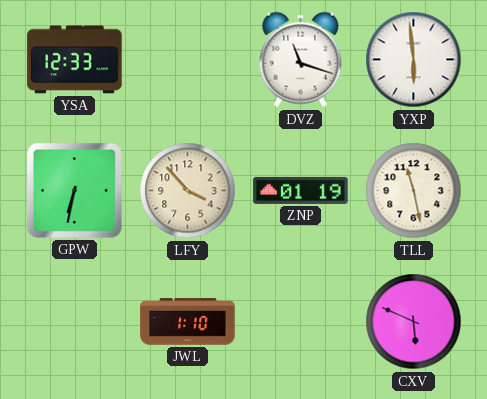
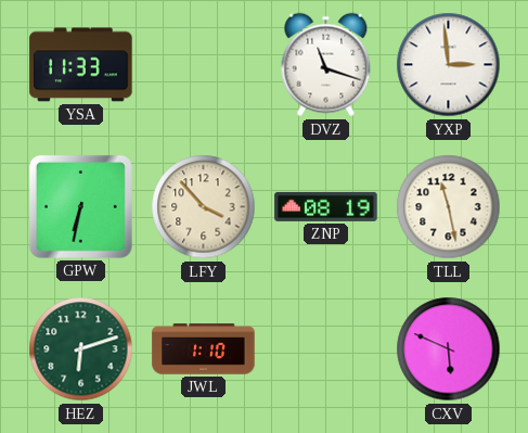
YSA: 12:33 -> 11:33
YXP: 5:59 -> 2:59
ZNP: 01:19 -> 08:19
HEZ: none -> 6:12
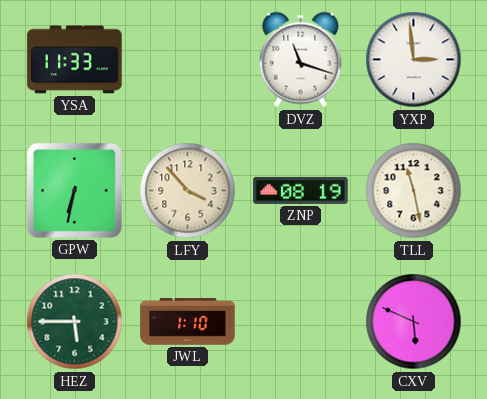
HEZ: 6:12 -> 5:45
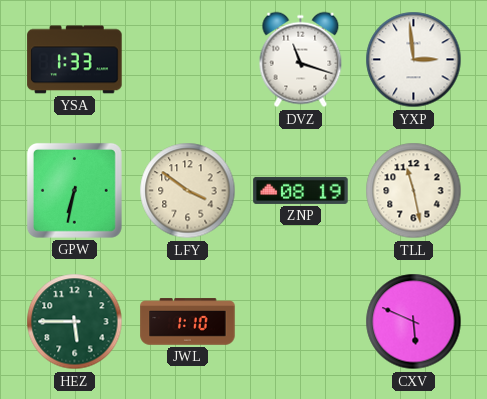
YSA: 11:33 -> 1:33
LFY: 3:53 -> 3:51
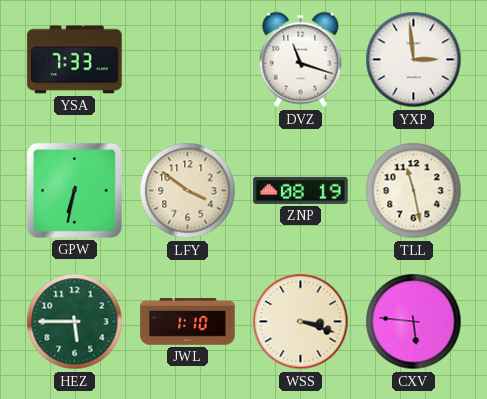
YSA: 1:33 -> 7:33
WSS: none -> 3:18
CXV: 5:49 -> 5:46
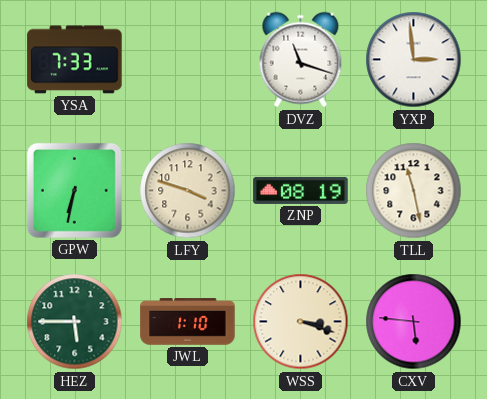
LFY: 3:51 -> 3:48
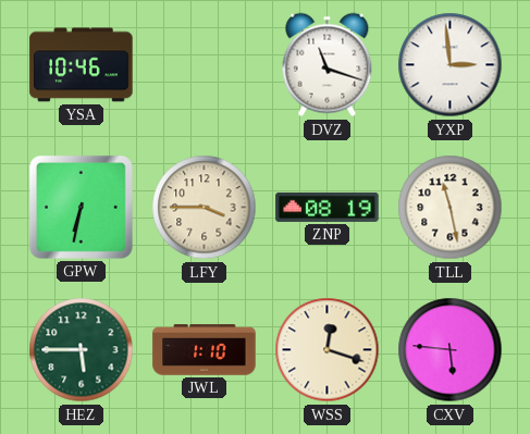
YSA: 7:33 -> 10:46
LFY: 3:48 -> 3:45
WSS: 3:18 -> 12:18
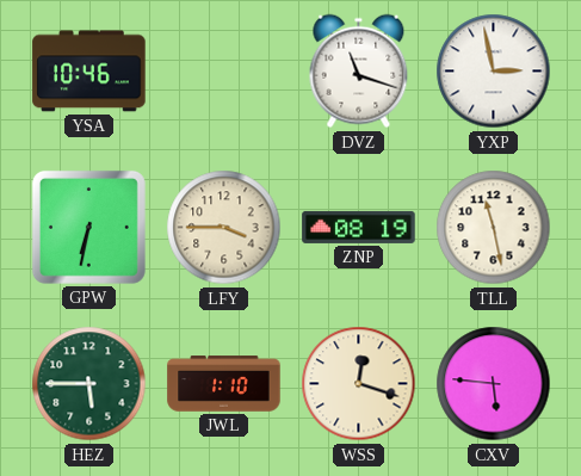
YXP: 2:59 -> 2:58
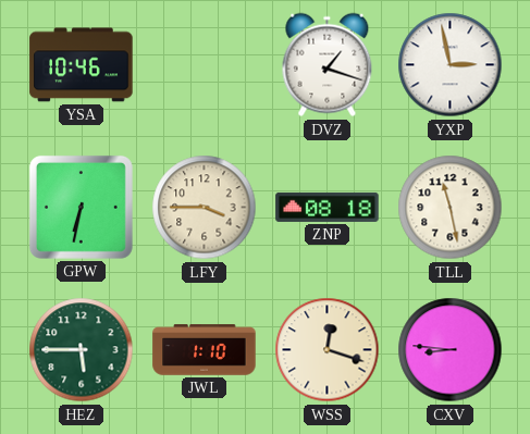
DVZ: 11:18 -> 1:18
ZNP: 08:19 -> 08:18
CXV: 5:46 -> 8:46
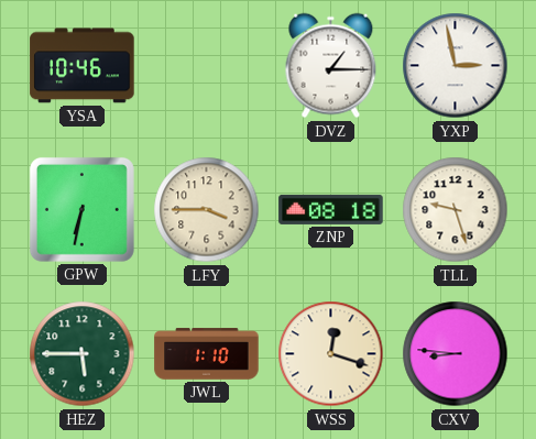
DVZ: 1:18 -> 1:15
TLL: 11:28 -> 9:27
